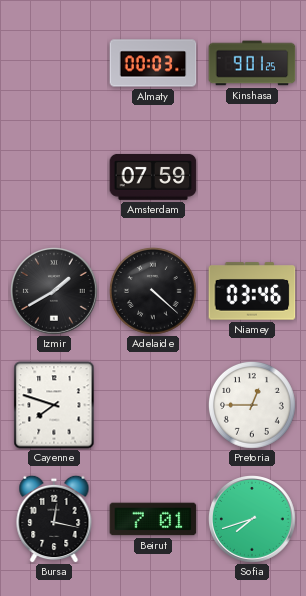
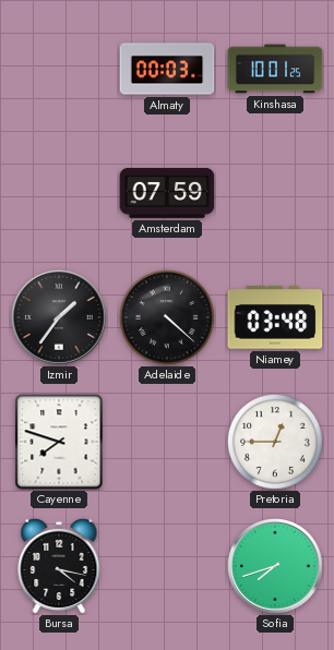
Kinshasa: 9:01 -> 10:01
Izmir: 1:40 -> 1:36
Niamey: 03:46 -> 03:48
Bursa: 12:17 -> 4:17
Beirut: 7:01 -> none
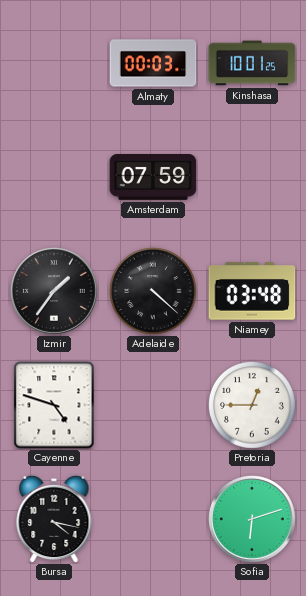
Cayenne: 7:48 -> 4:48
Sofia: 7:42 -> 6:12
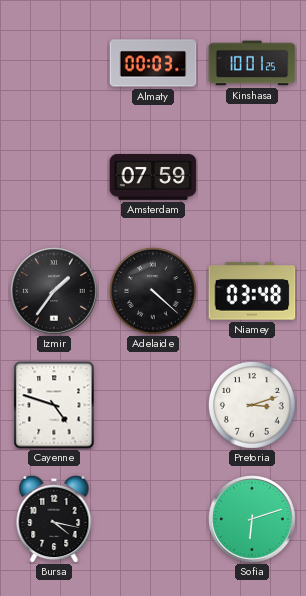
Pretoria: 12:45 -> 3:12
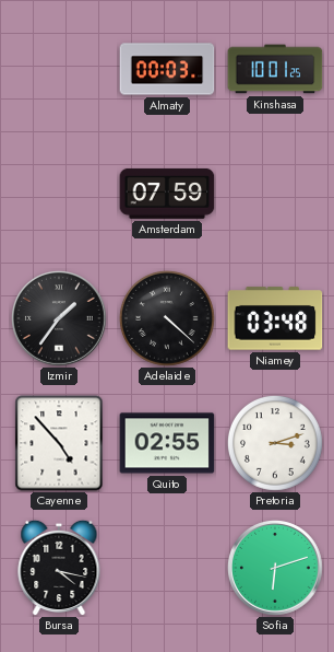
Cayenne: 4:48 -> 4:53
Quito: none -> 02:55
